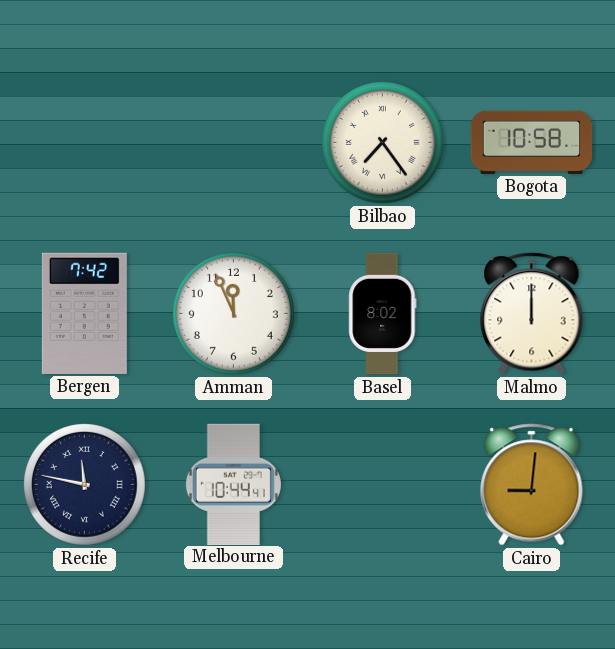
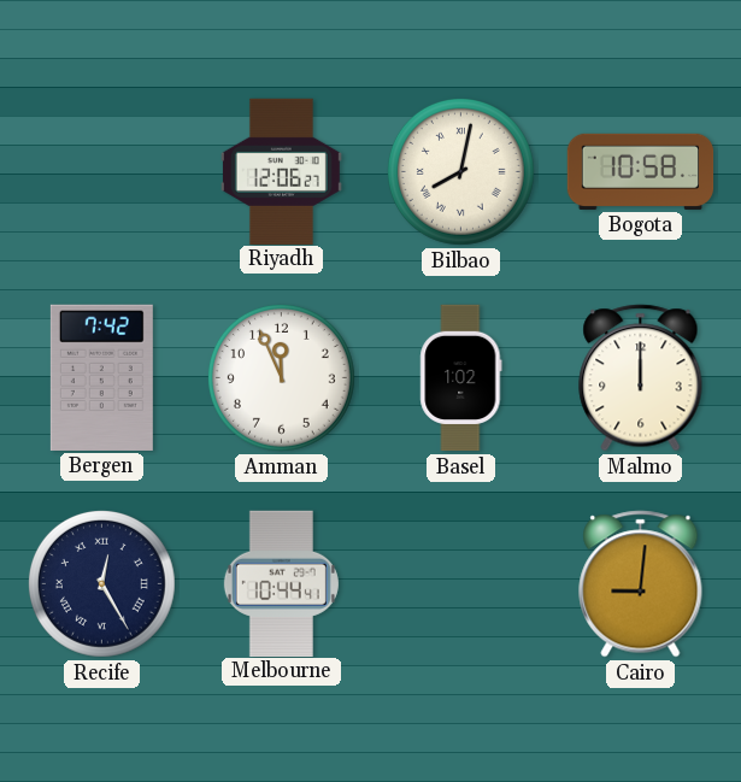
Riyadh: none -> 12:06
Bilbao: 7:24 -> 8:02
Basel: 8:02 -> 1:02
Recife: 11:47 -> 12:25
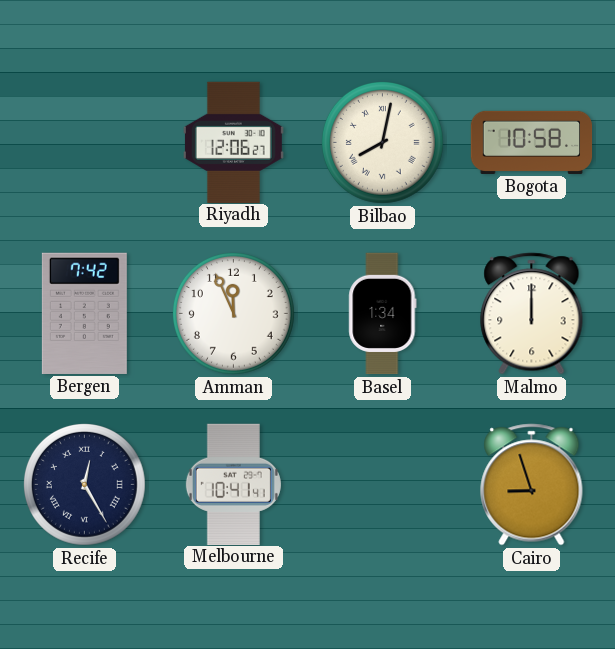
Basel: 1:02 -> 1:34
Melbourne: 10:44 -> 10:41
Cairo: 9:01 -> 8:57
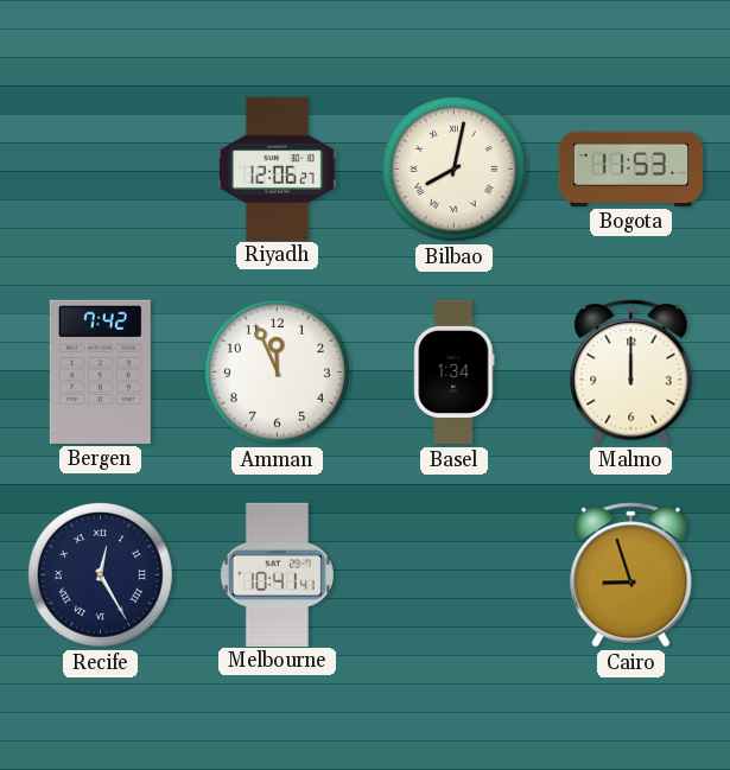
Bogota: 10:58 -> 11:53
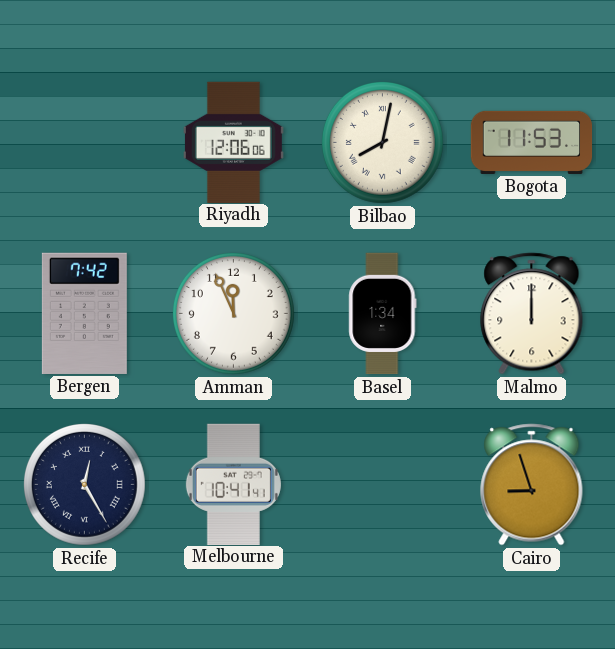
Riyadh: 12:06:27 -> 12:06:06
